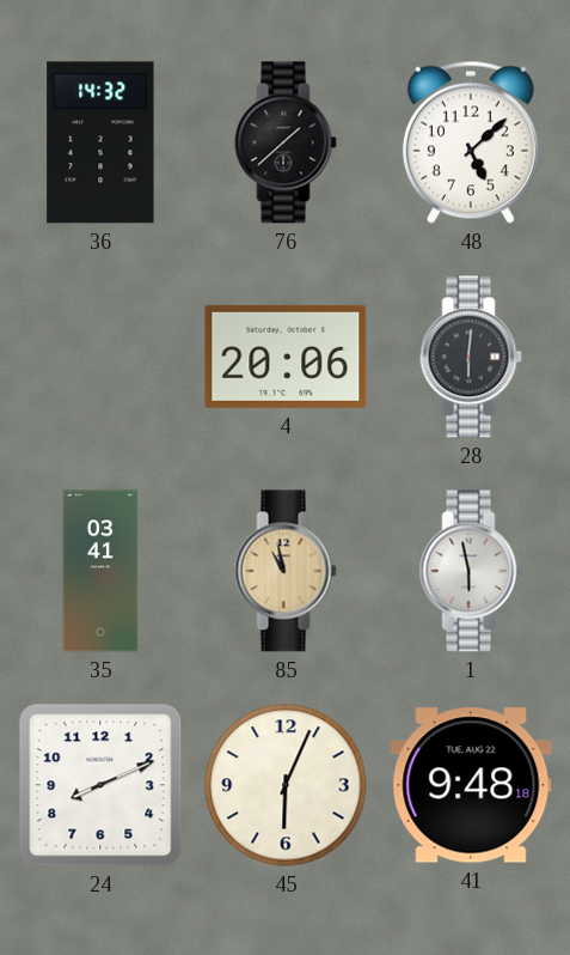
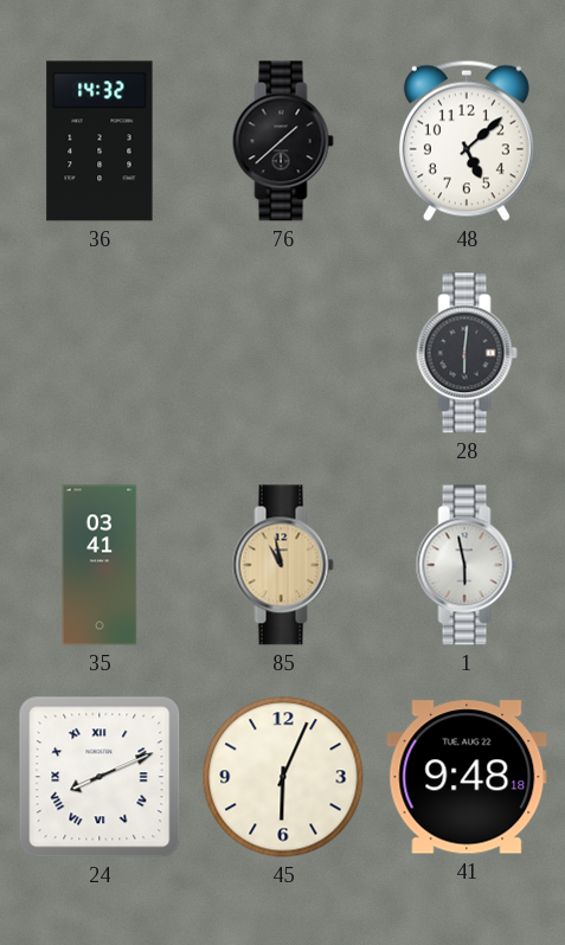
4: 20:06 -> none
24 numerals: Arabic -> Roman
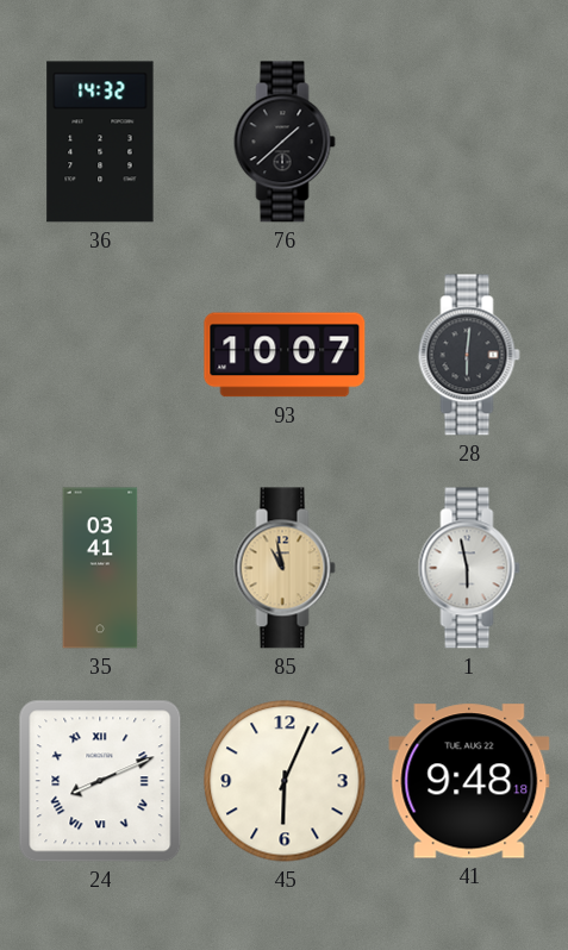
48: 5:08 -> none
93: none -> 10:07
